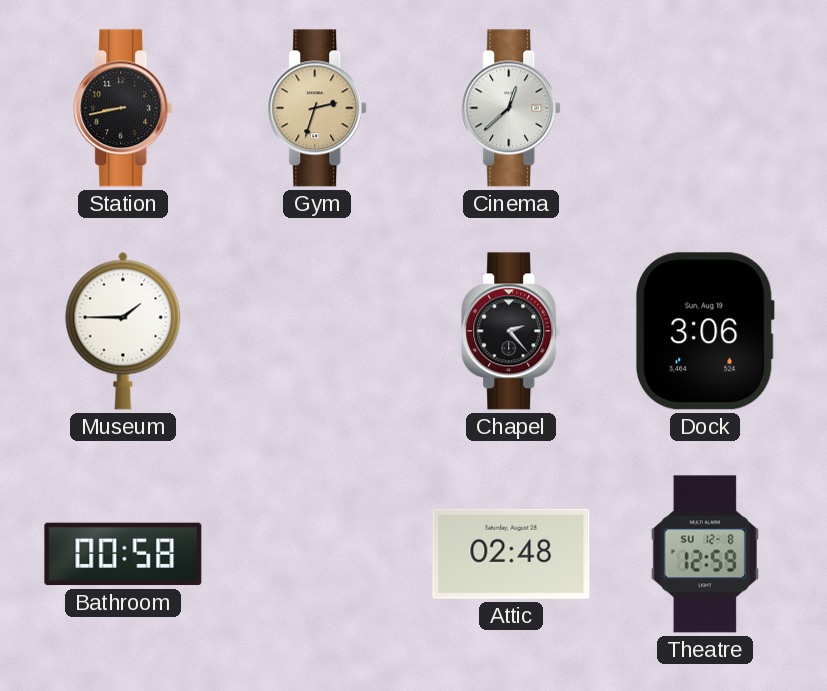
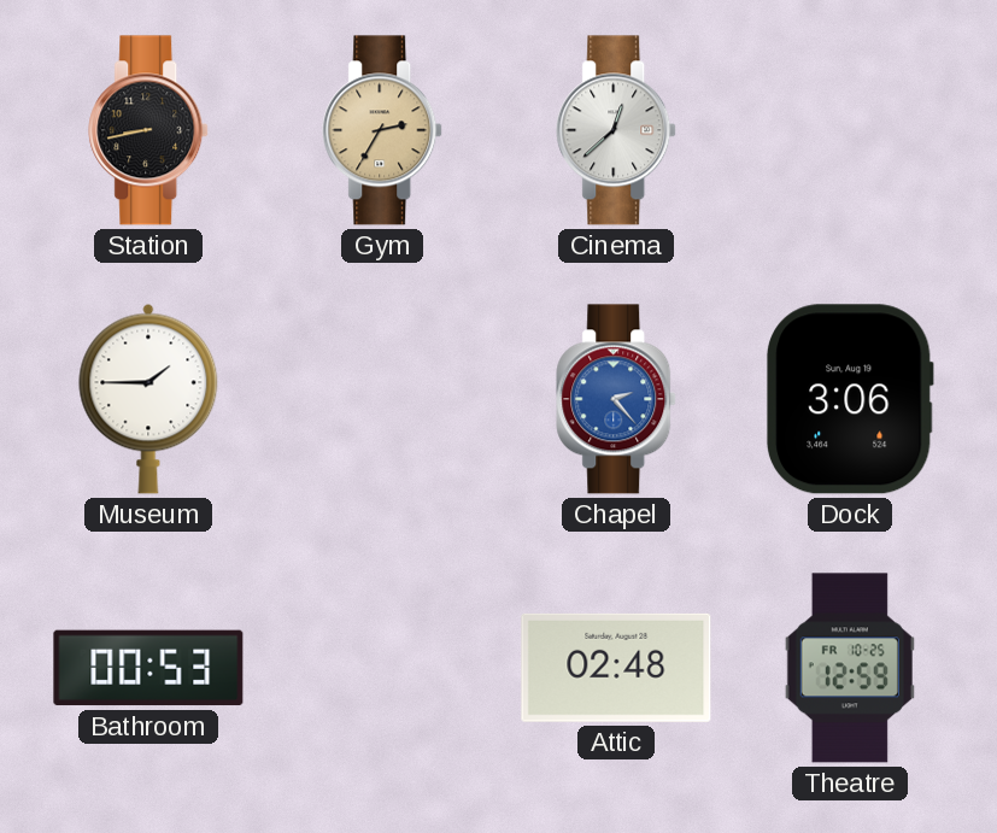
Gym: 2:33 -> 2:35
Chapel dial: black -> blue
Bathroom: 00:58 -> 00:53
Theatre date: SU 12-8 -> FR 10-25
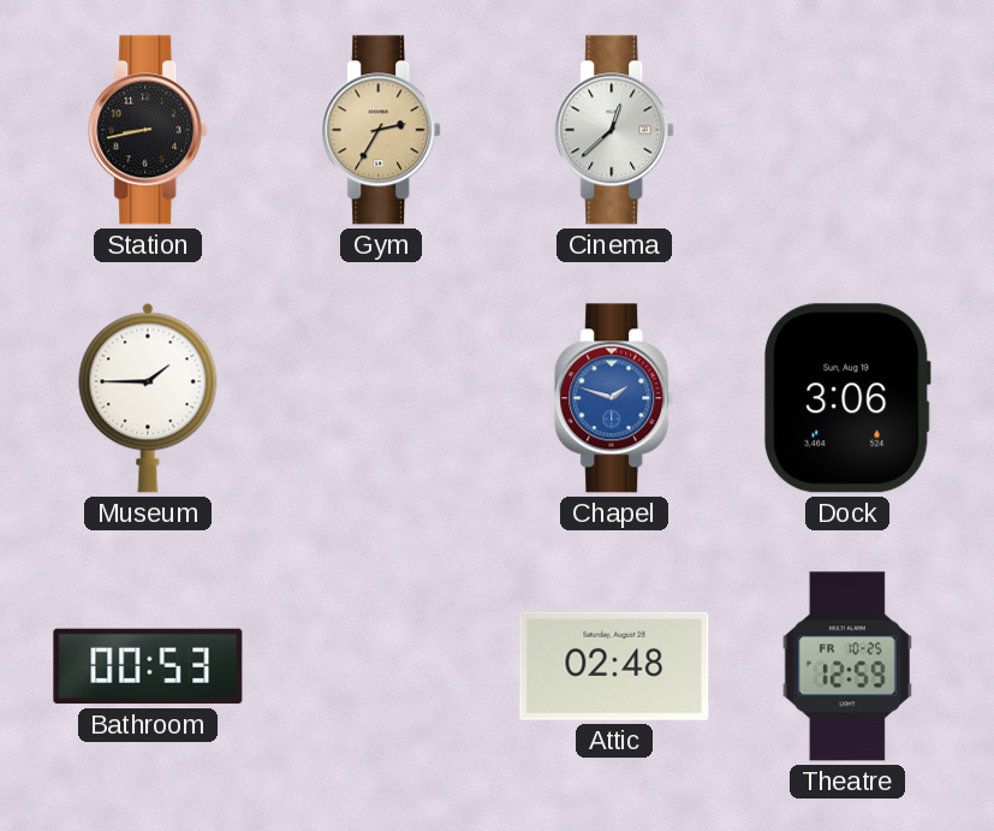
Chapel: 2:23 -> 1:48
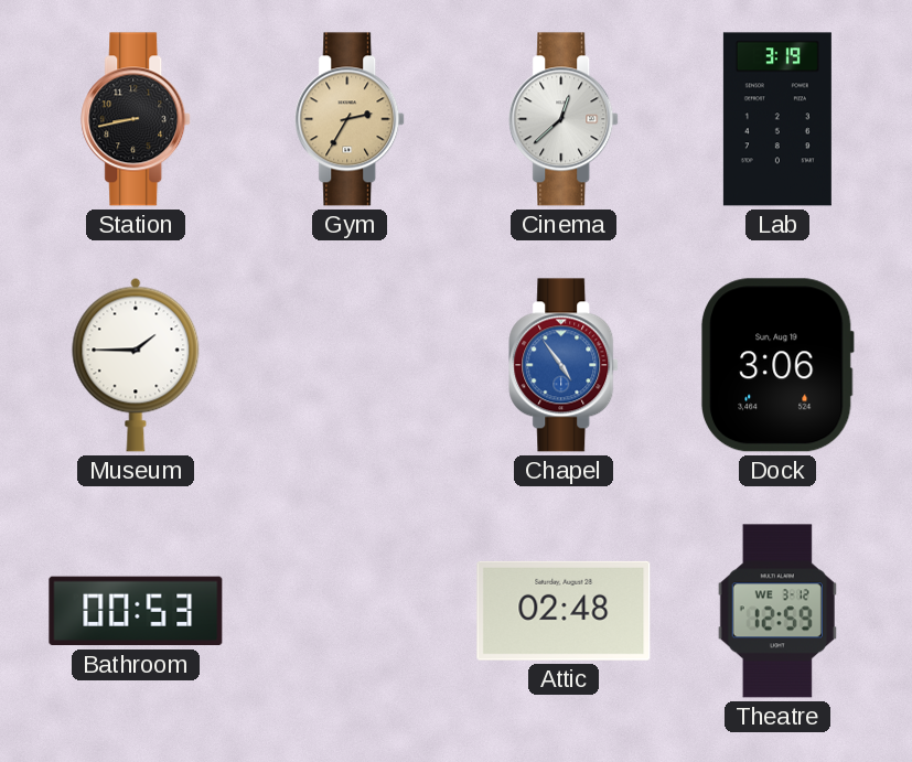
Lab: none -> 3:19
Chapel: 1:48 -> 4:54
Theatre date: FR 10-25 -> WE 3-12
